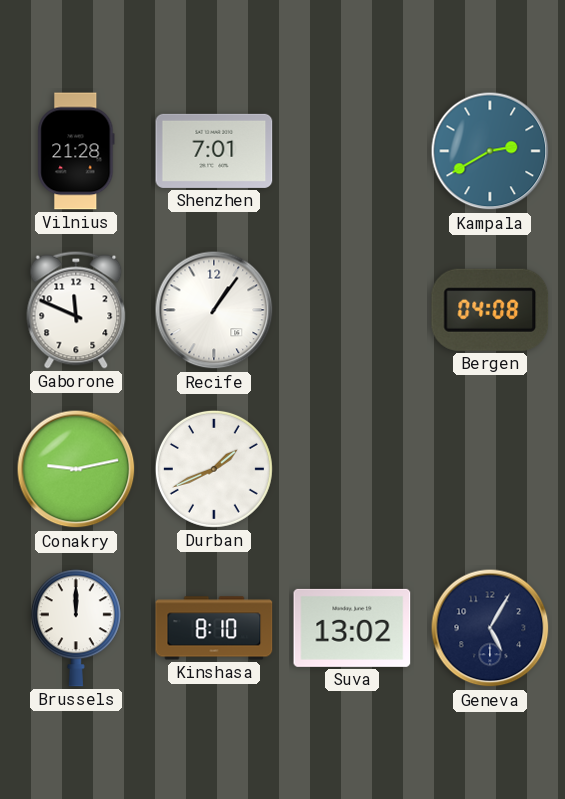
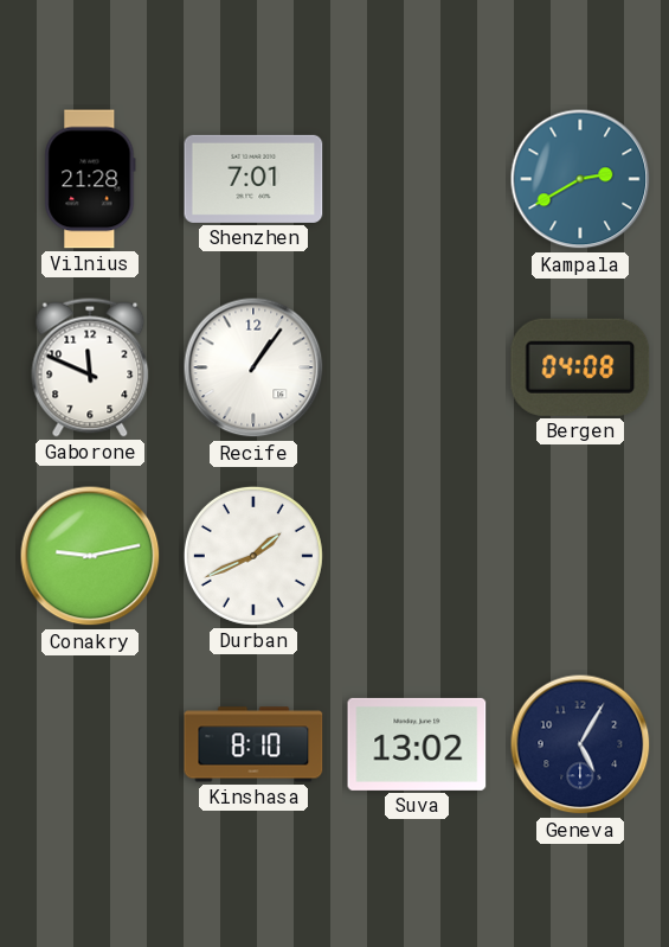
Brussels: 12:00 -> none
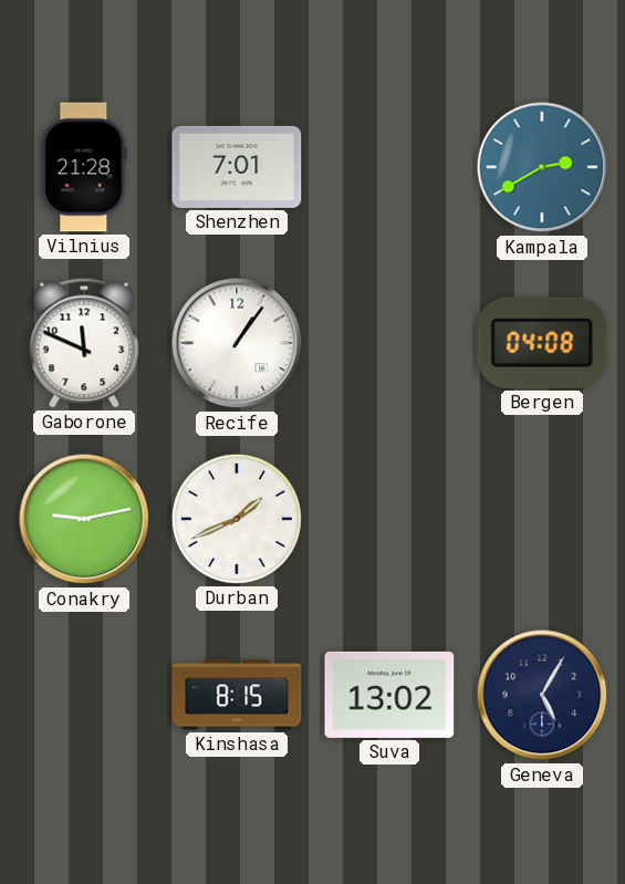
Kinshasa: 8:10 -> 8:15
